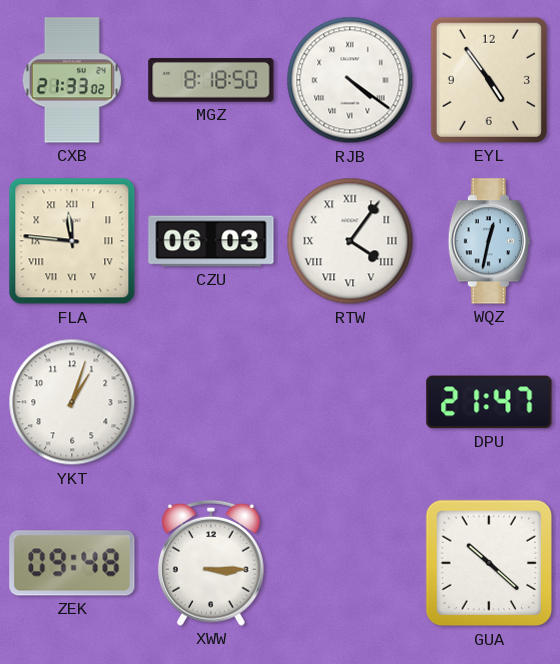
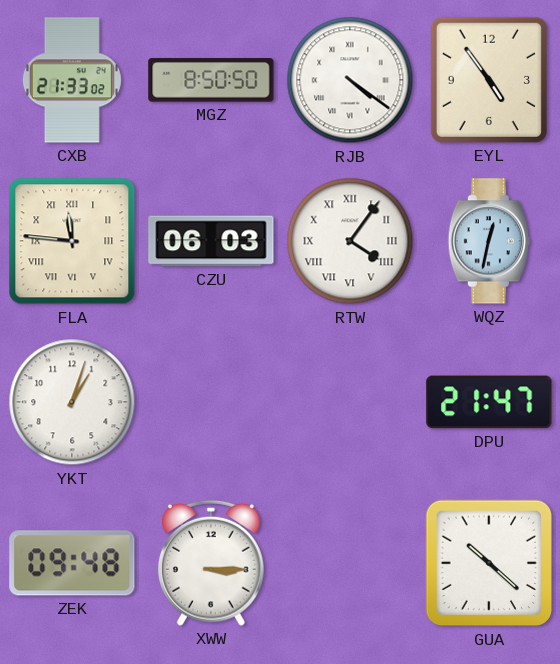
MGZ: 8:18 -> 8:50
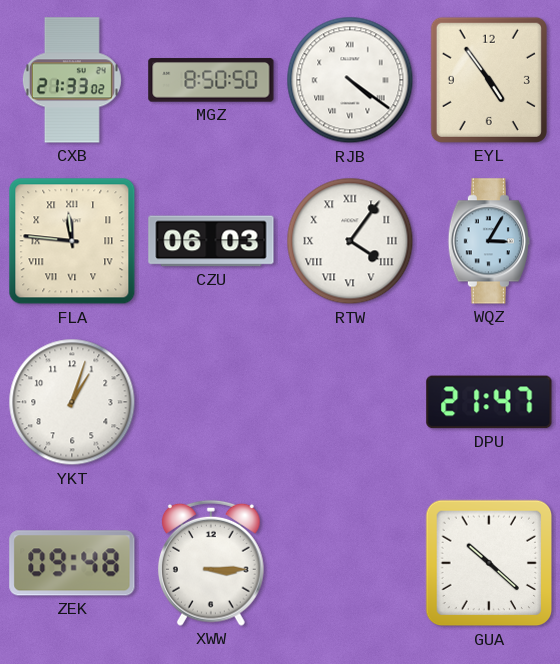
WQZ: 12:32 -> 3:05
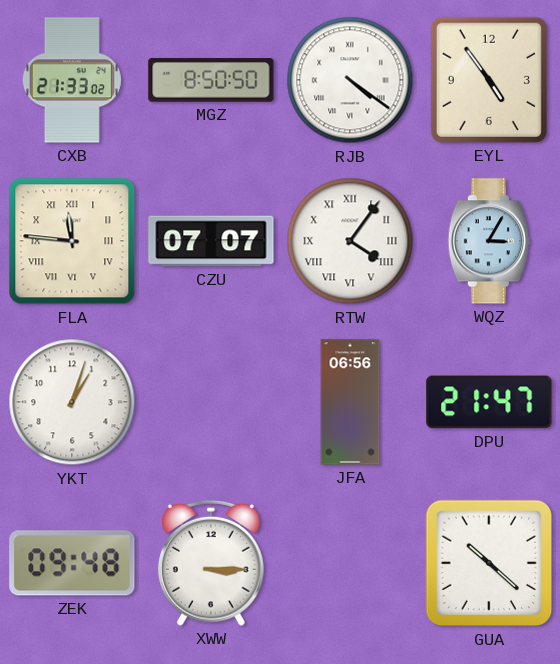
CZU: 06:03 -> 07:07
JFA: none -> 06:56
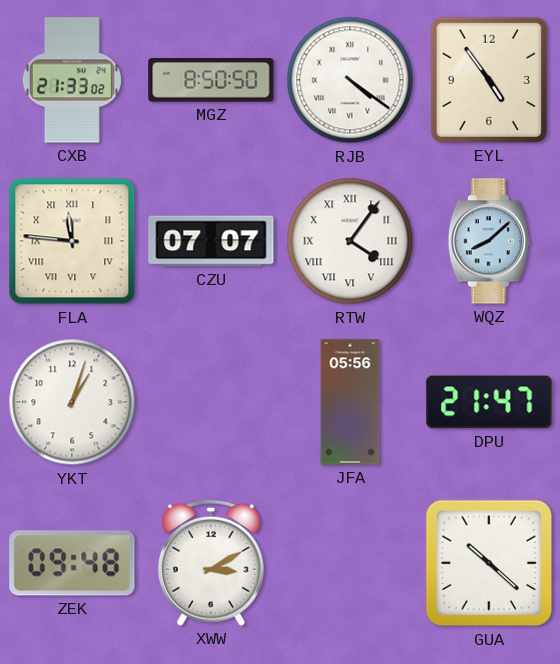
WQZ: 3:05 -> 8:08
JFA: 06:56 -> 05:56
XWW: 3:15 -> 3:10
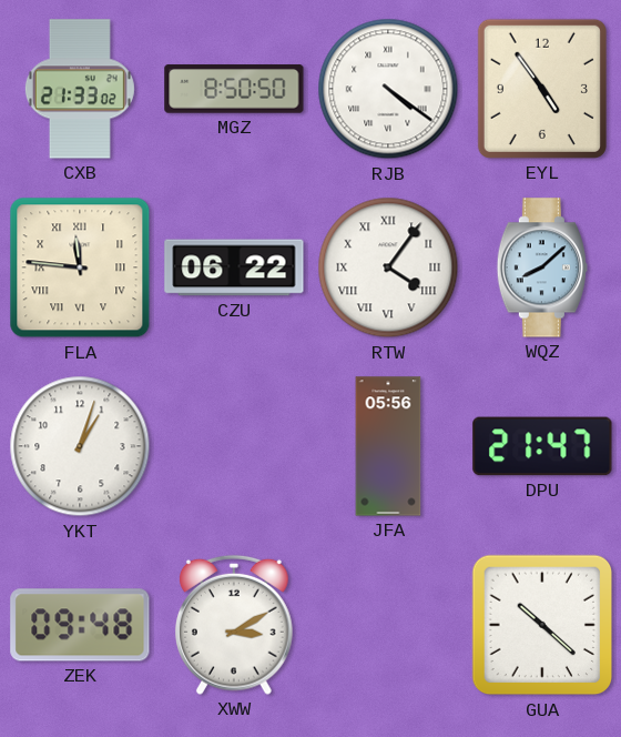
CZU: 07:07 -> 06:22
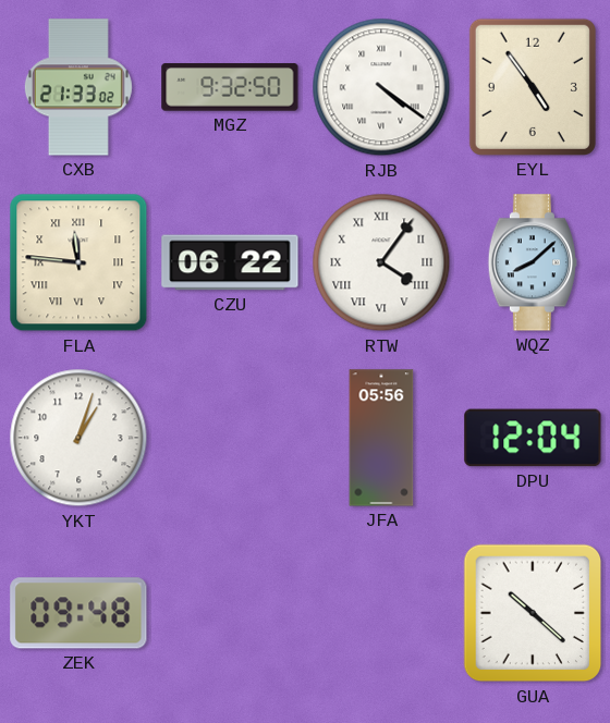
MGZ: 8:50 -> 9:32
DPU: 21:47 -> 12:04
XWW: 3:10 -> none
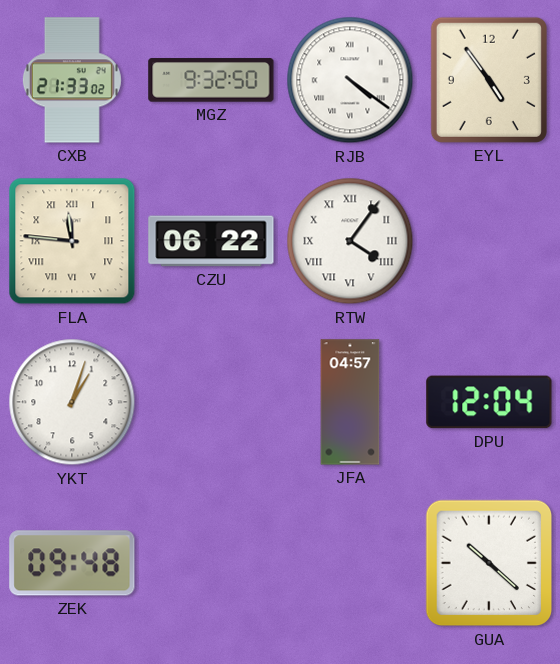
WQZ: 8:08 -> none
JFA: 05:56 -> 04:57
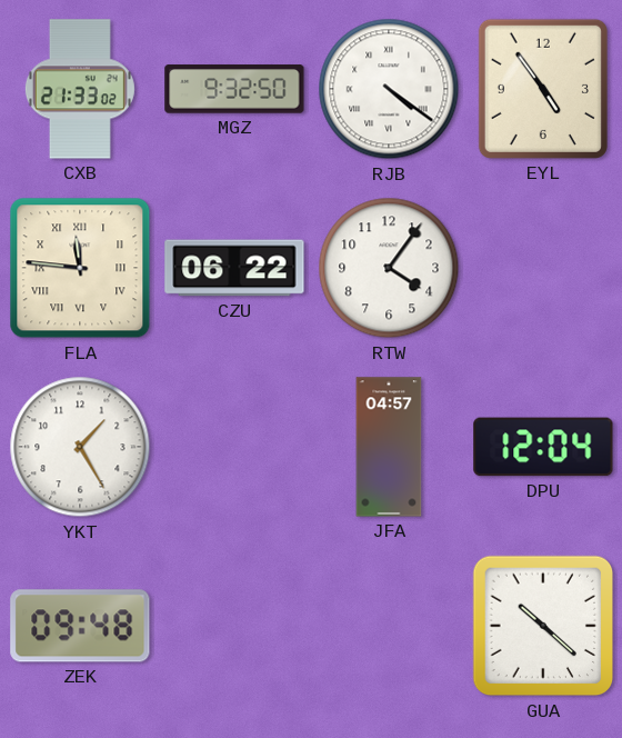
RTW numerals: Roman -> Arabic
YKT: 1:03 -> 1:25
